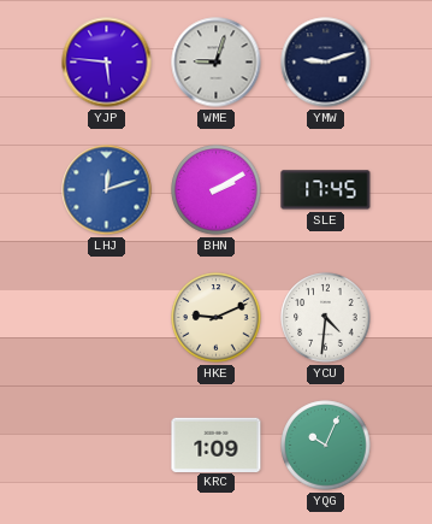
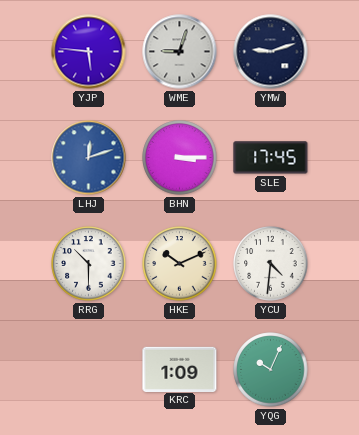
BHN: 2:10 -> 3:15
RRG: none -> 10:30
HKE: 9:11 -> 10:11
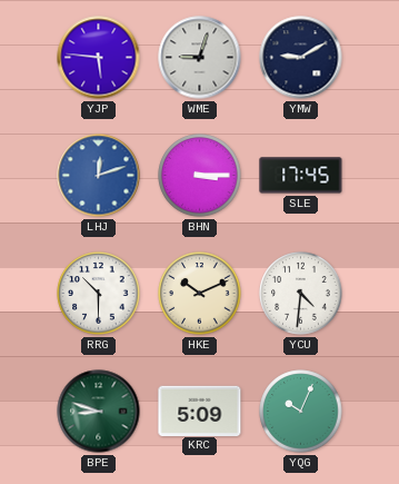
YMW: 9:12 -> 9:10
BPE: none -> 8:48
KRC: 1:09 -> 5:09
